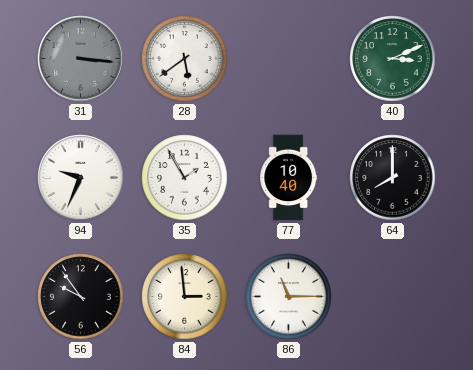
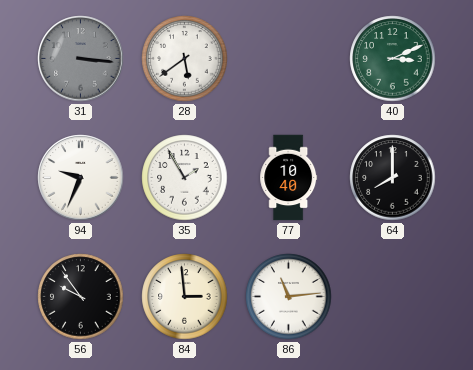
86: 11:15 -> 11:14
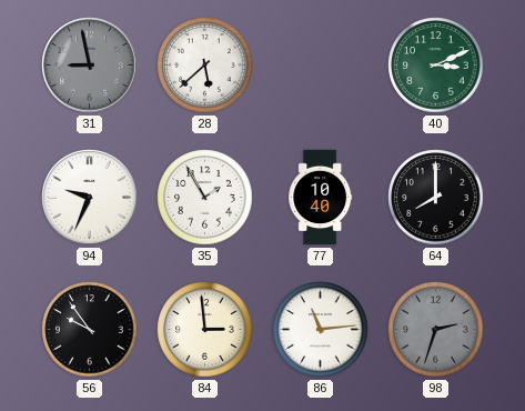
31: 3:16 -> 8:58
28: 5:39 -> 5:38
98: none -> 2:33
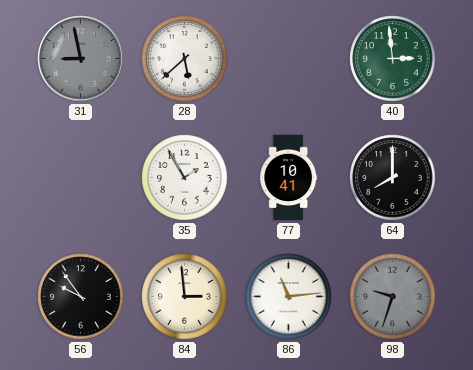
40: 3:11 -> 2:59
94: 9:34 -> none
77: 10:40 -> 10:41
98: 2:33 -> 9:33
